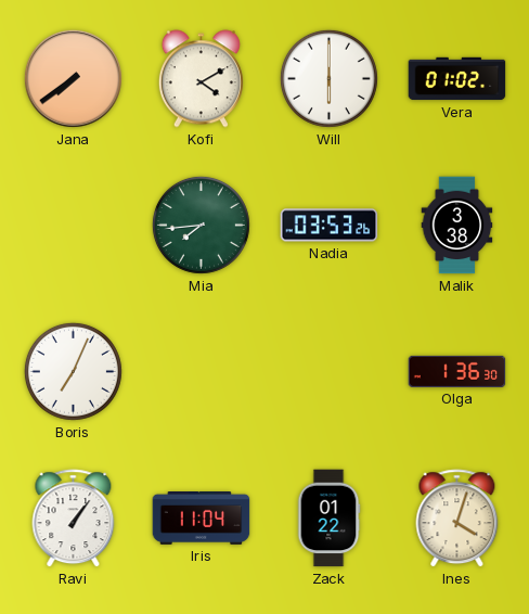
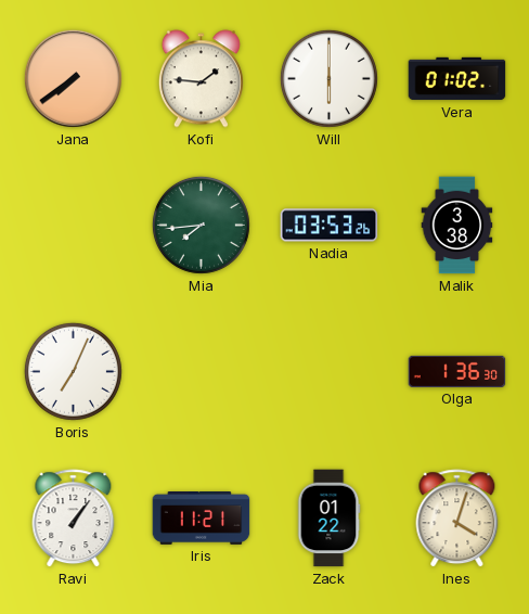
Kofi: 4:10 -> 1:46
Iris: 11:04 -> 11:21
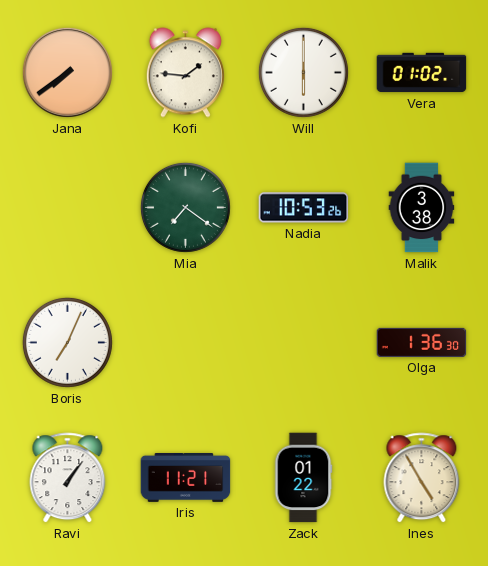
Mia: 7:44 -> 7:21
Nadia: 03:53 -> 10:53
Ines: 4:03 -> 4:55
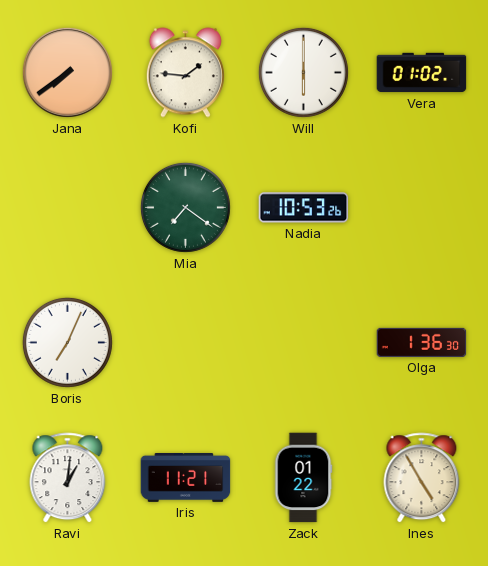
Malik: 3:38 -> none
Ravi: 1:06 -> 1:01
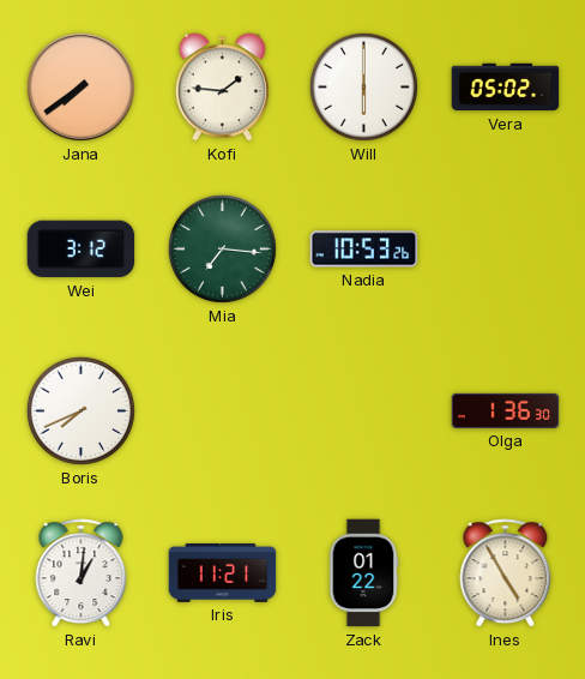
Vera: 01:02 -> 05:02
Wei: none -> 3:12
Mia: 7:21 -> 7:16
Boris: 7:04 -> 7:41
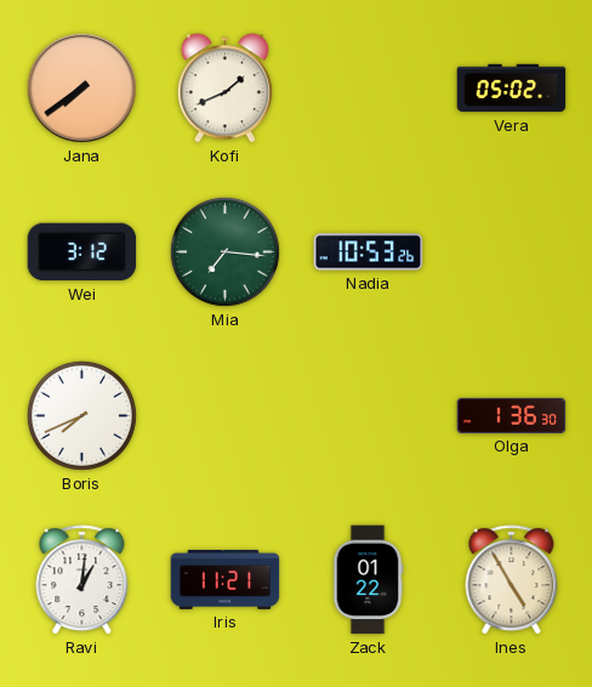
Kofi: 1:46 -> 1:41
Will: 6:00 -> none
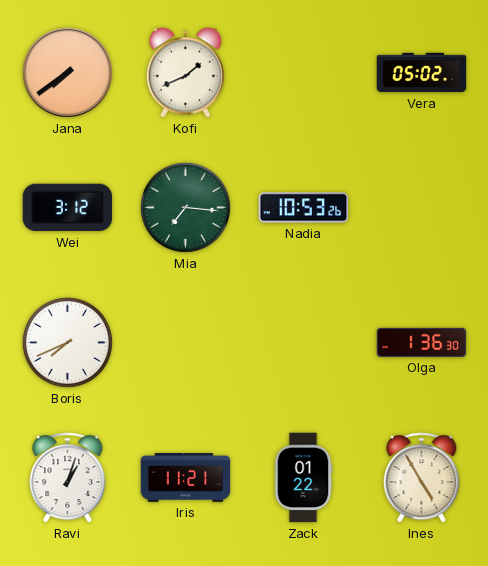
Ravi: 1:01 -> 1:03
